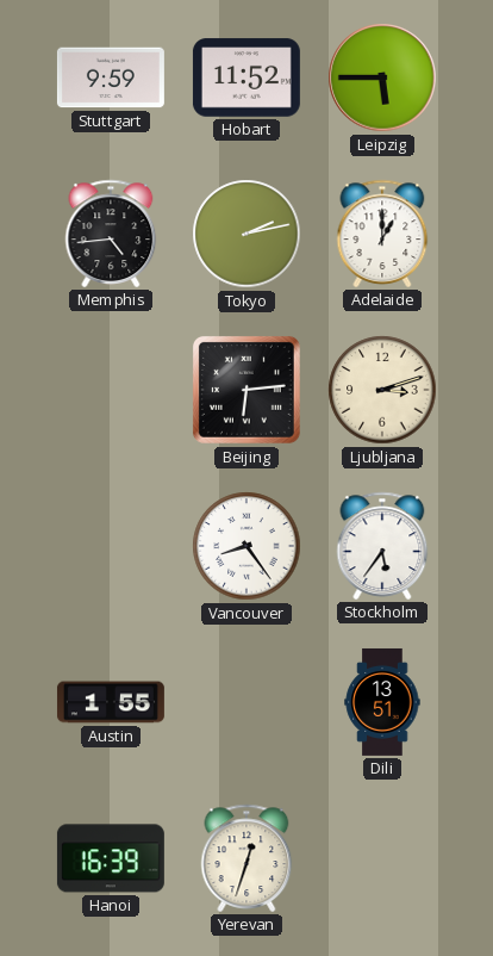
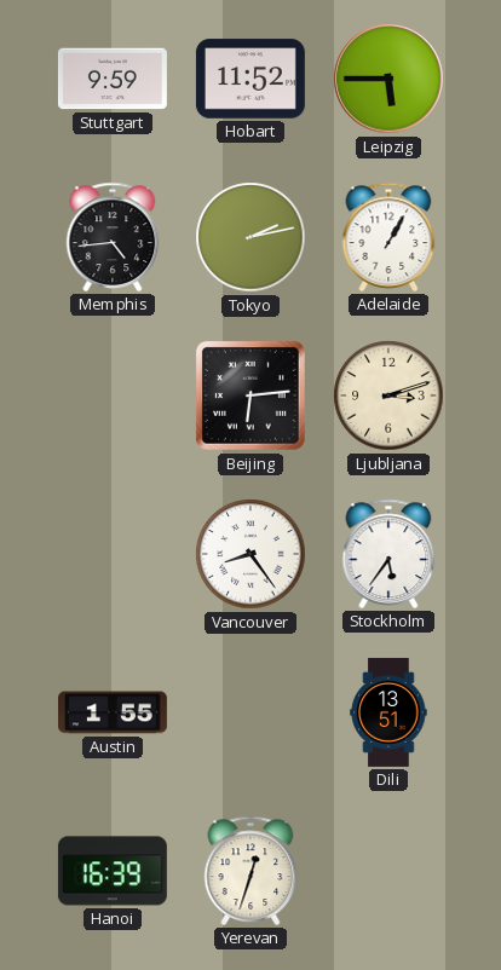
Adelaide: 1:00 -> 1:05
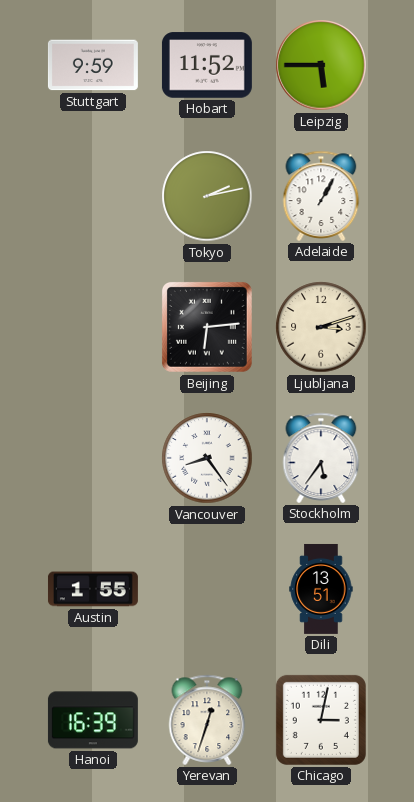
Memphis: 4:44 -> none
Chicago: none -> 3:02
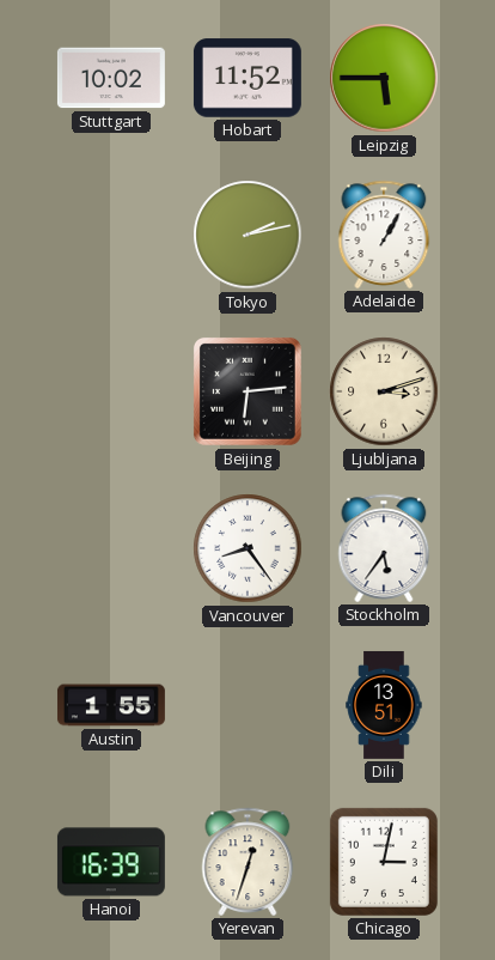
Stuttgart: 9:59 -> 10:02
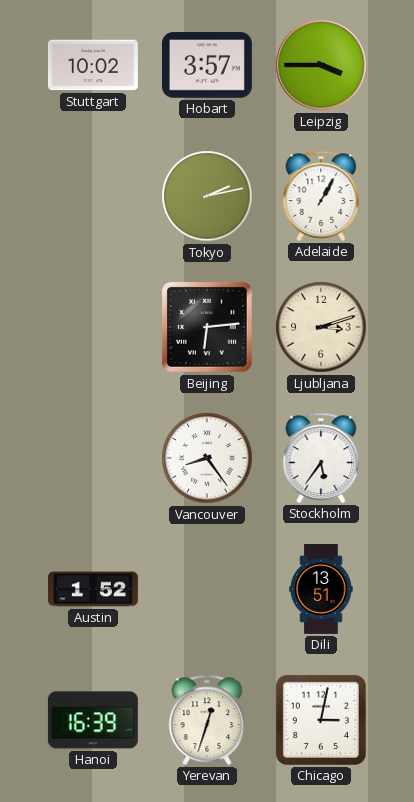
Hobart: 11:52 -> 3:57
Leipzig: 5:45 -> 3:45
Austin: 1:55 -> 1:52
